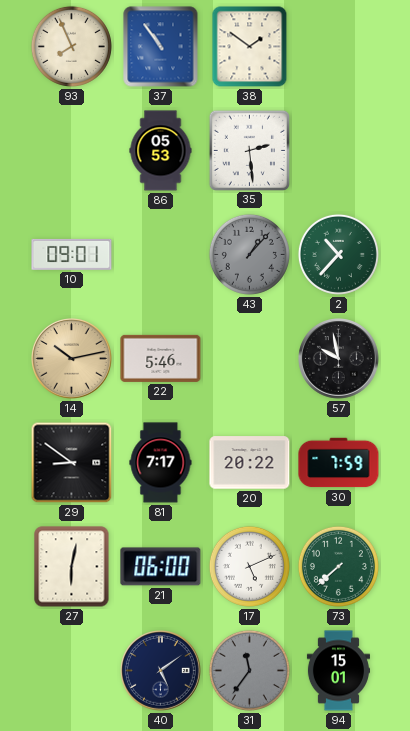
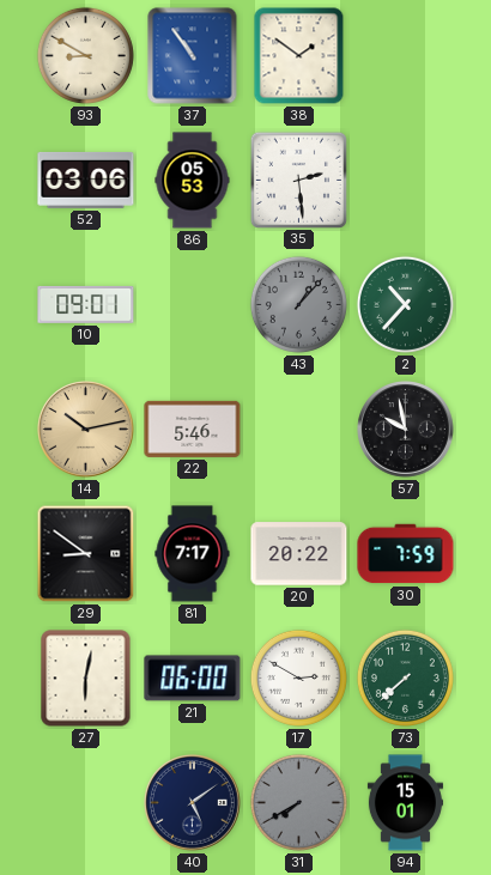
93: 7:56 -> 8:50
52: none -> 03:06
17: 5:11 -> 2:50
31: 11:36 -> 7:40
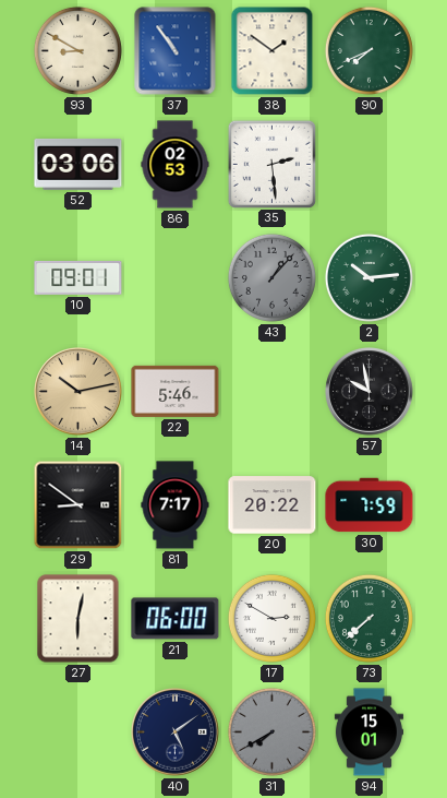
90: none -> 7:41
86: 05:53 -> 02:53
2: 10:37 -> 10:14
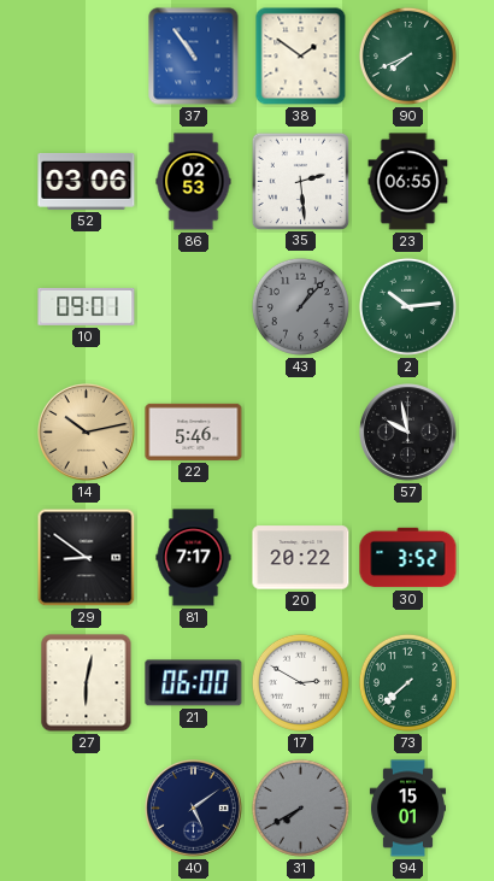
93: 8:50 -> none
23: none -> 06:55
30: 7:59 -> 3:52
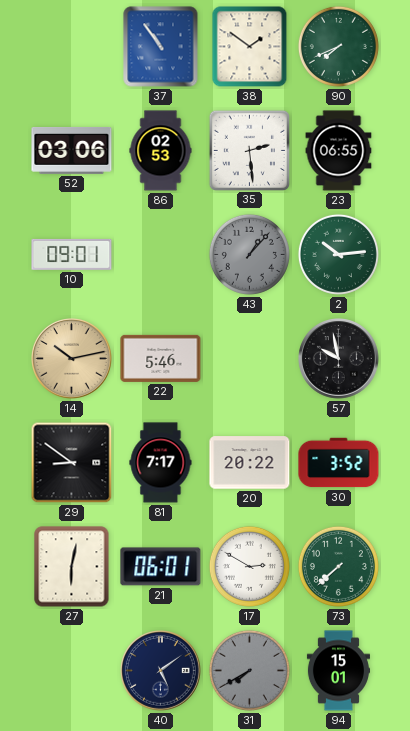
21: 06:00 -> 06:01
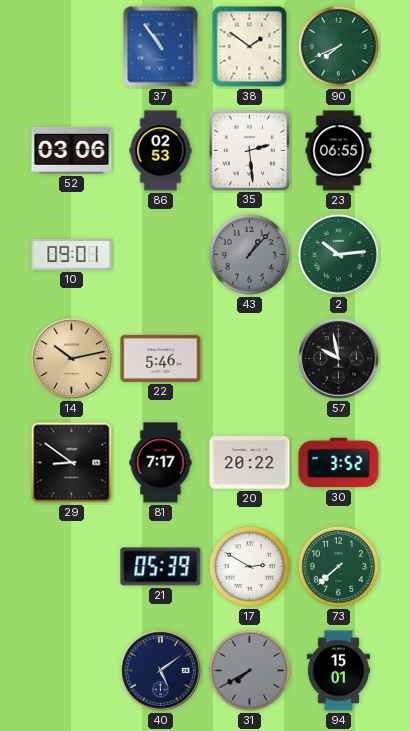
27: 6:02 -> none
21: 06:01 -> 05:39
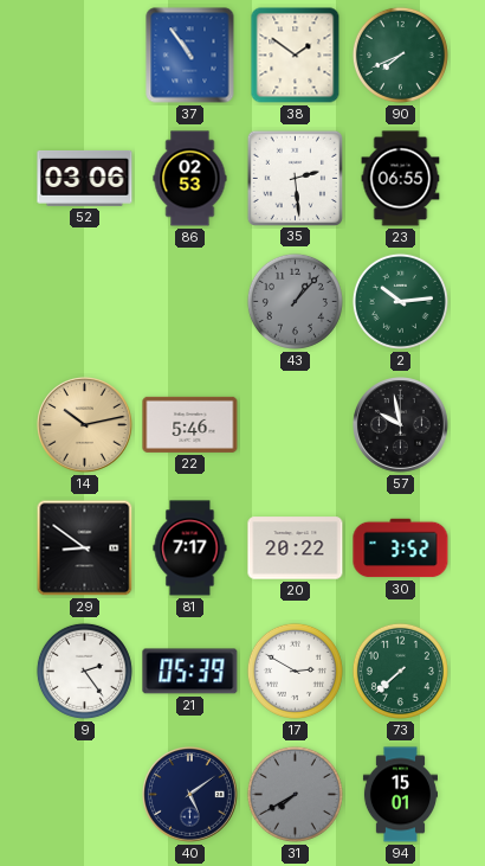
10: 09:01 -> none
9: none -> 2:24
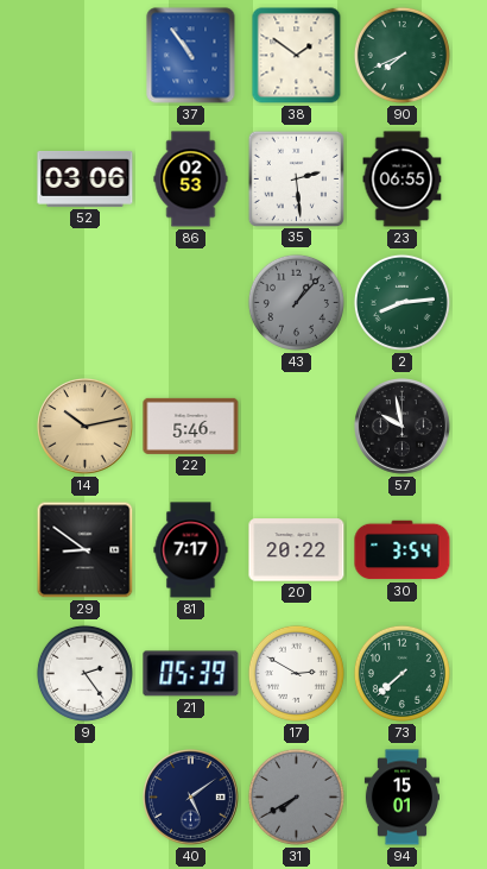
2: 10:14 -> 8:14
30: 3:52 -> 3:54
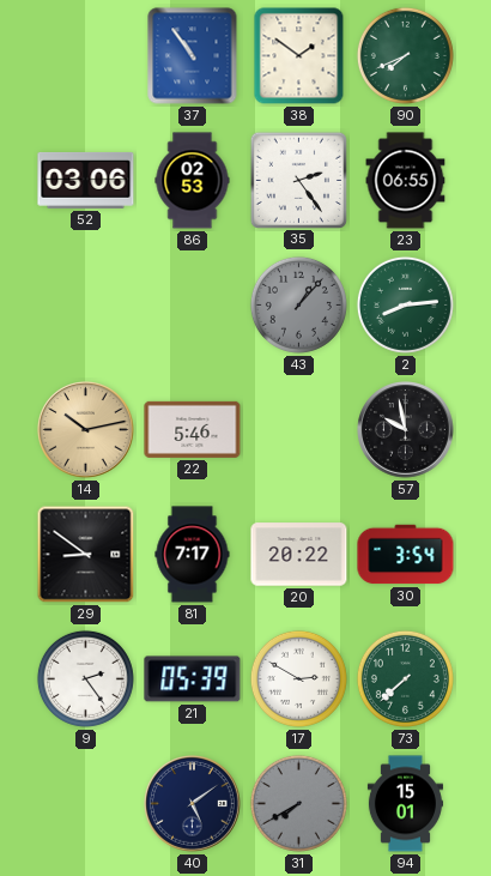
35: 2:29 -> 2:24
